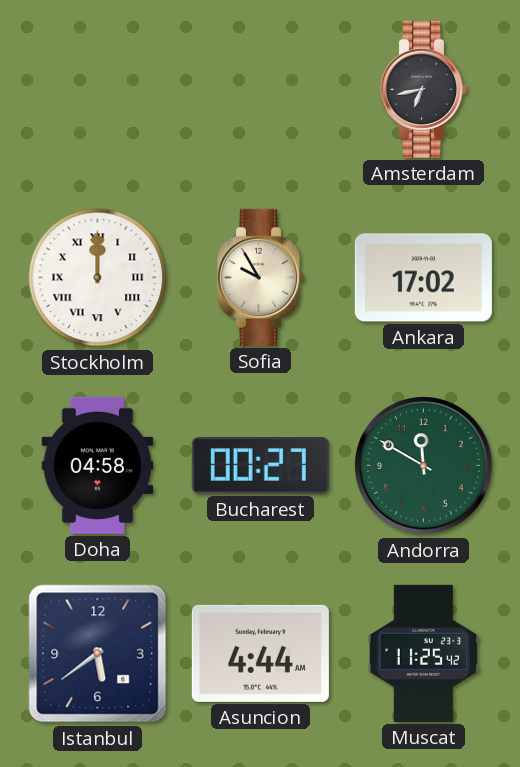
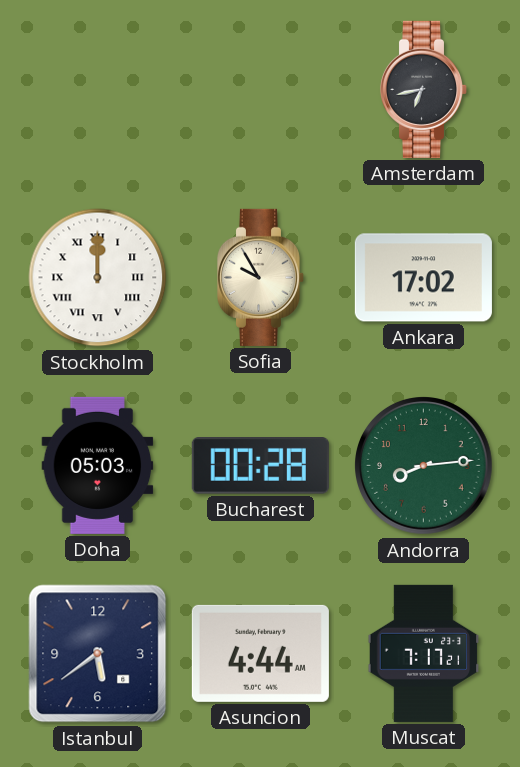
Doha: 04:58 -> 05:03
Bucharest: 00:27 -> 00:28
Andorra: 11:50 -> 8:14
Muscat: 11:25 -> 7:17
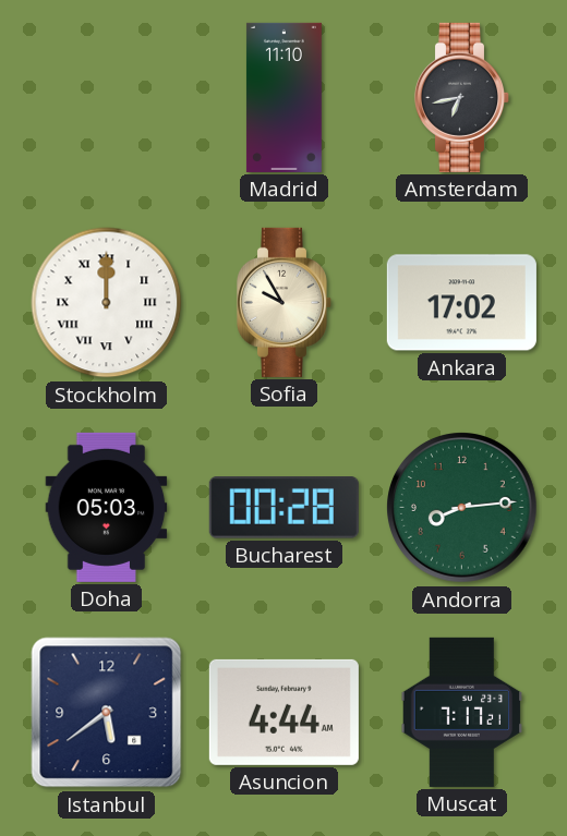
Madrid: none -> 11:10
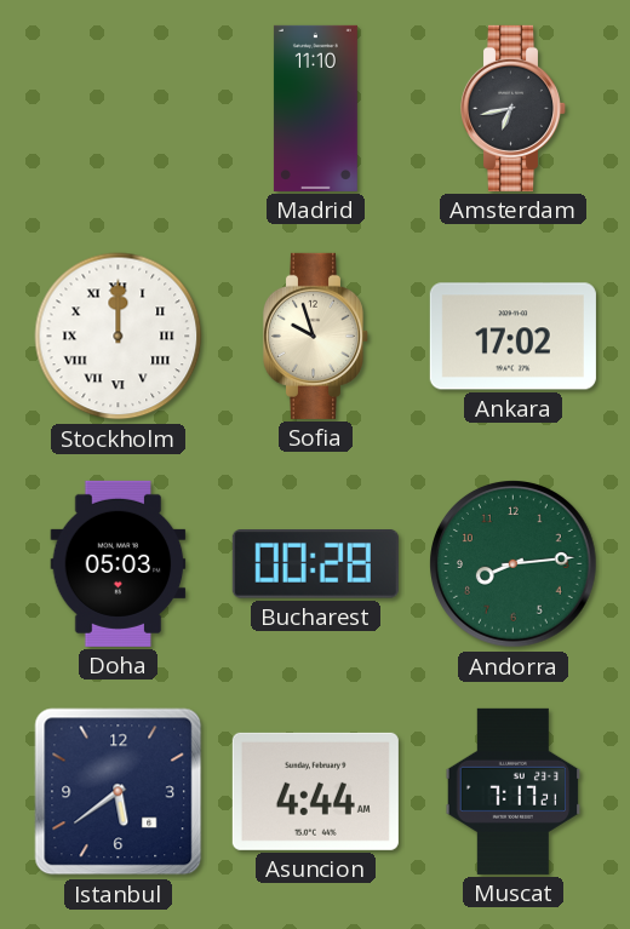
Sofia: 9:55 -> 9:57
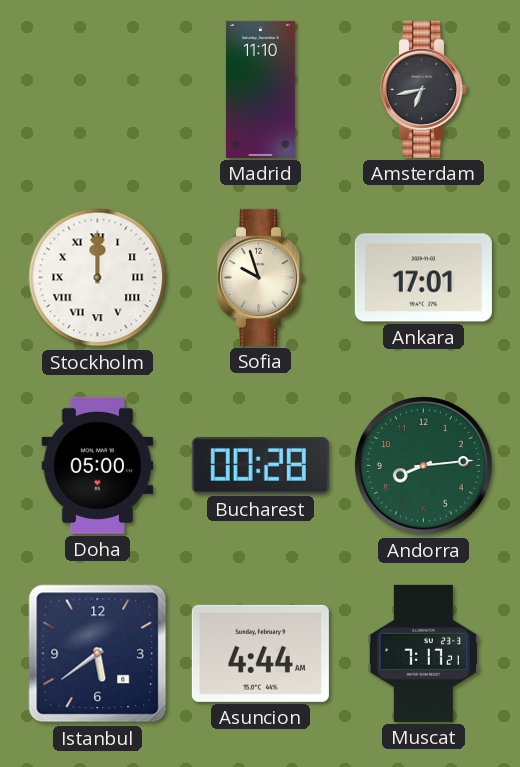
Ankara: 17:02 -> 17:01
Doha: 05:03 -> 05:00
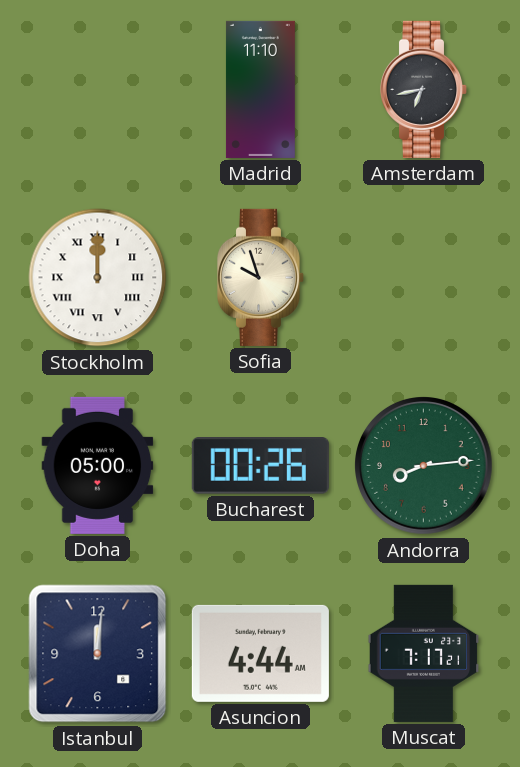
Ankara: 17:01 -> none
Bucharest: 00:28 -> 00:26
Istanbul: 5:39 -> 12:01
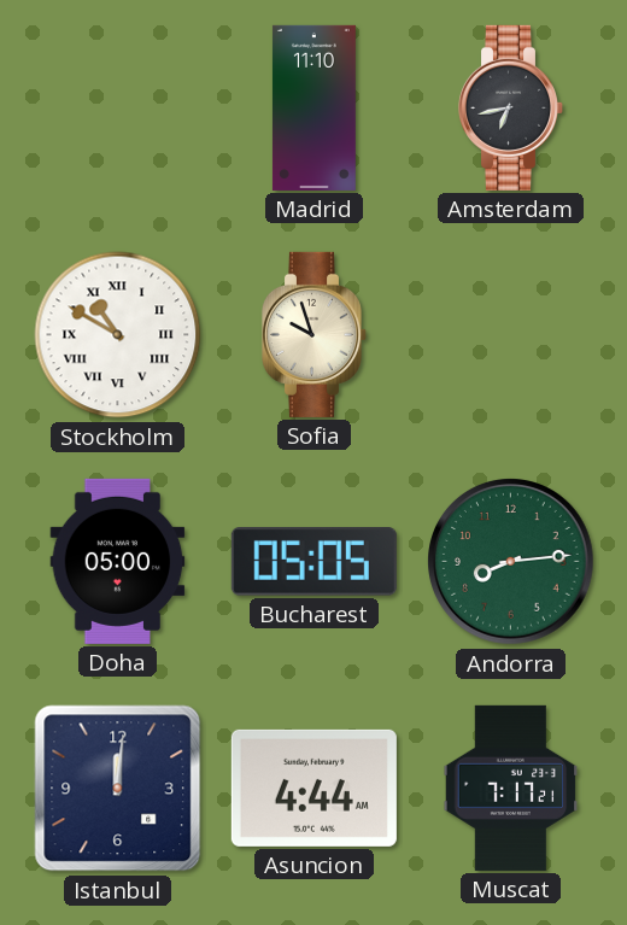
Stockholm: 12:00 -> 10:50
Bucharest: 00:26 -> 05:05
